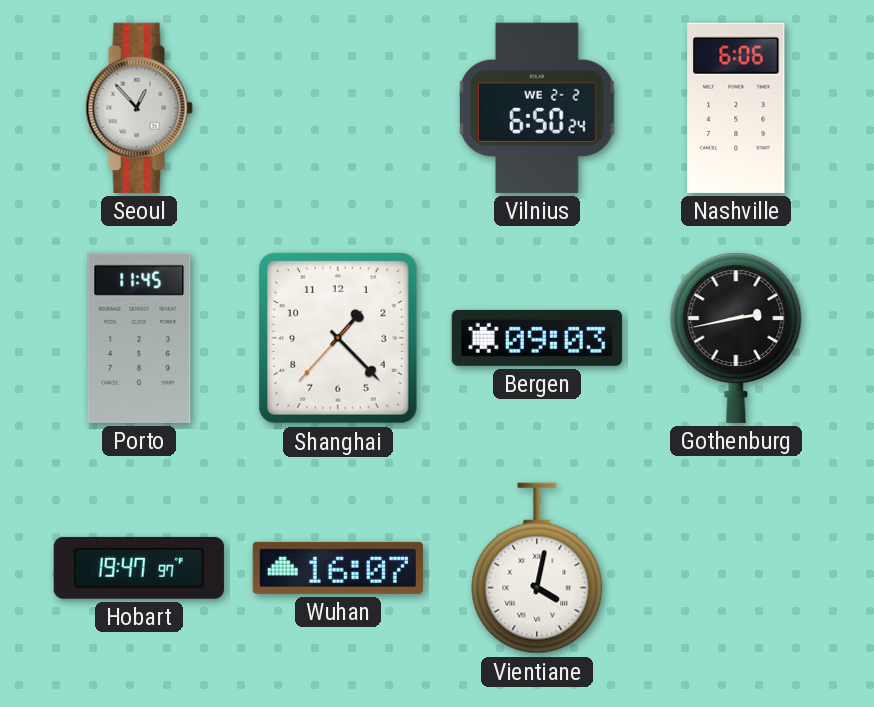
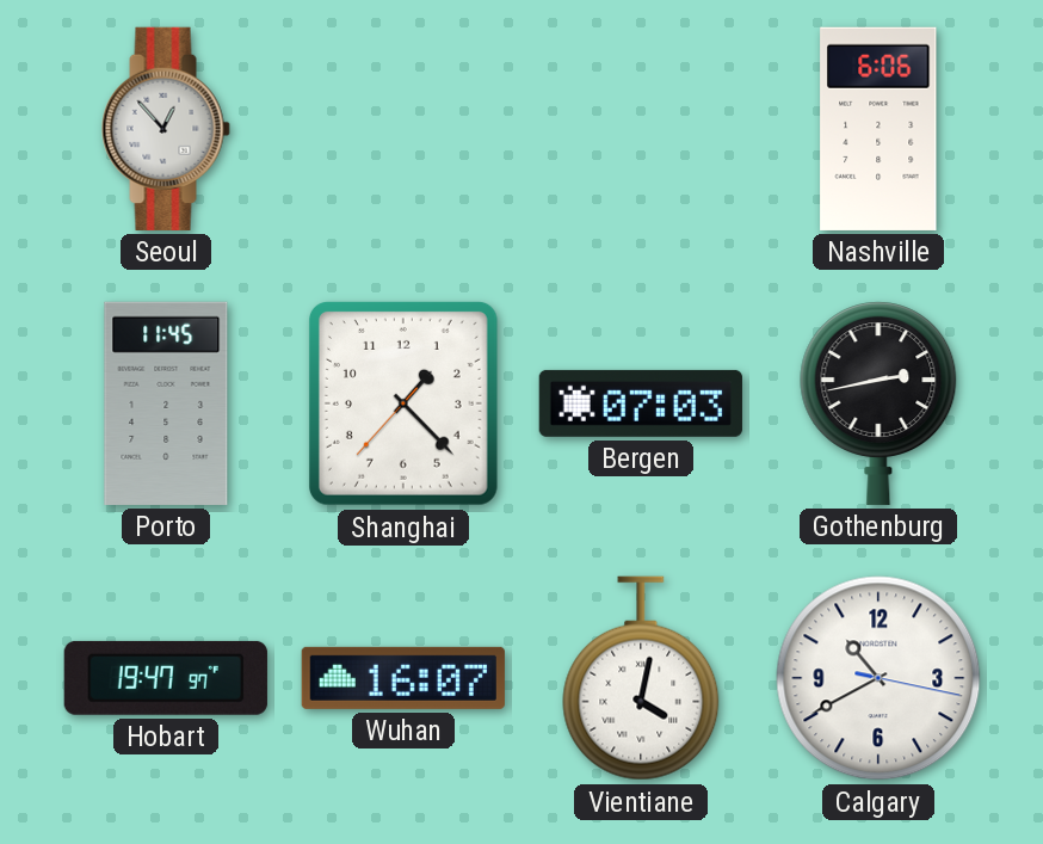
Vilnius: 6:50 -> none
Bergen: 09:03 -> 07:03
Calgary: none -> 10:40
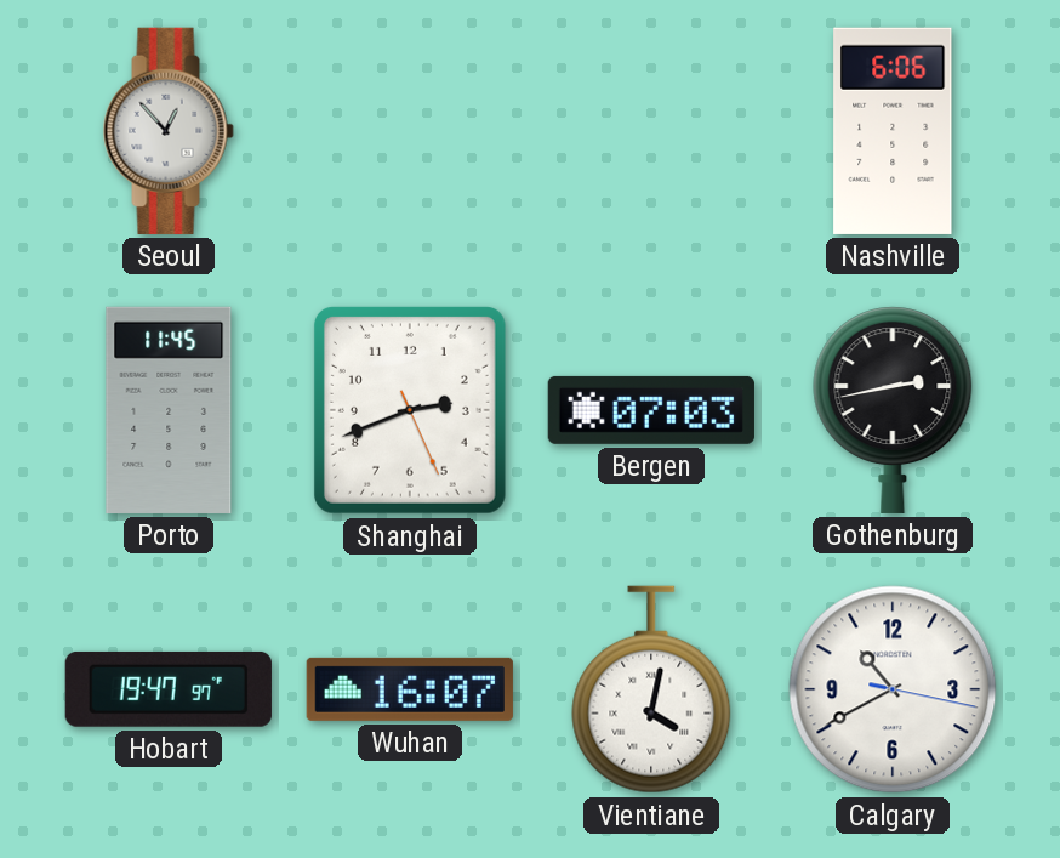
Shanghai: 1:22 -> 2:41
